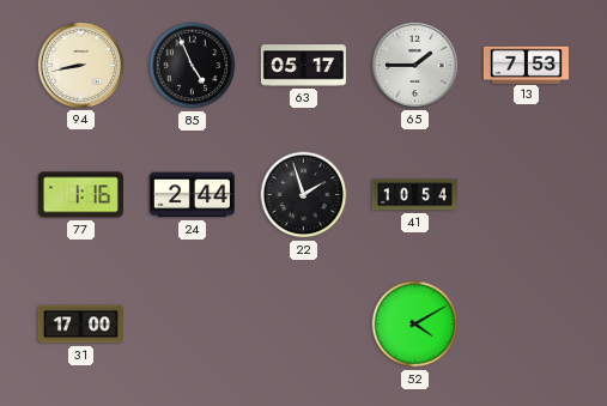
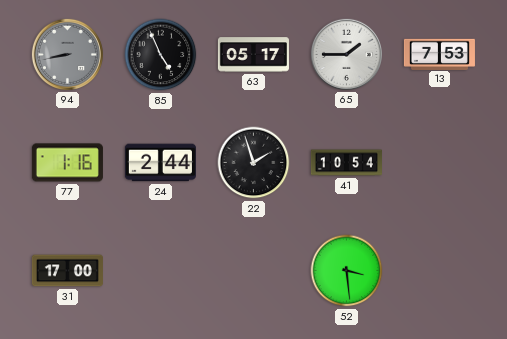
94 dial: cream -> grey
52: 4:10 -> 3:29
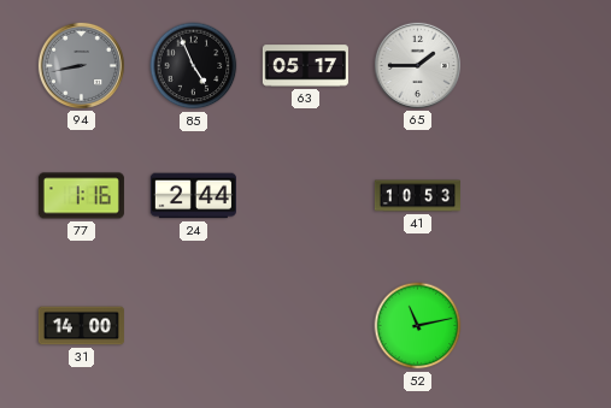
13: 7:53 -> none
22: 1:57 -> none
41: 10:54 -> 10:53
31: 17:00 -> 14:00
52: 3:29 -> 11:13
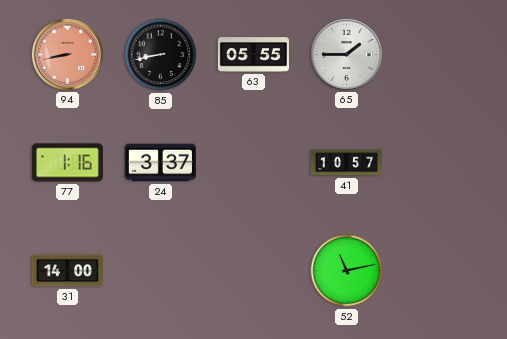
94 dial: grey -> salmon
85: 4:56 -> 8:43
63: 05:17 -> 05:55
24: 2:44 -> 3:37
41: 10:53 -> 10:57
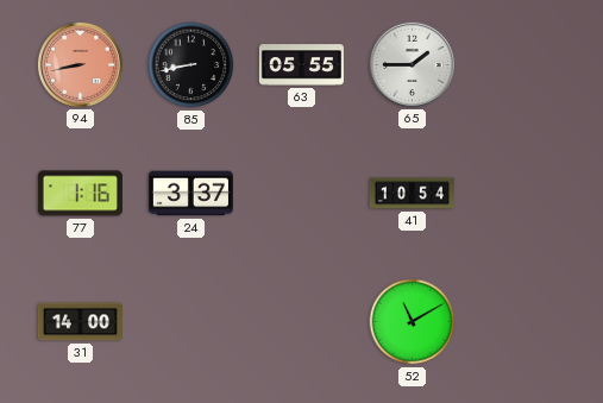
41: 10:57 -> 10:54
52: 11:13 -> 11:10
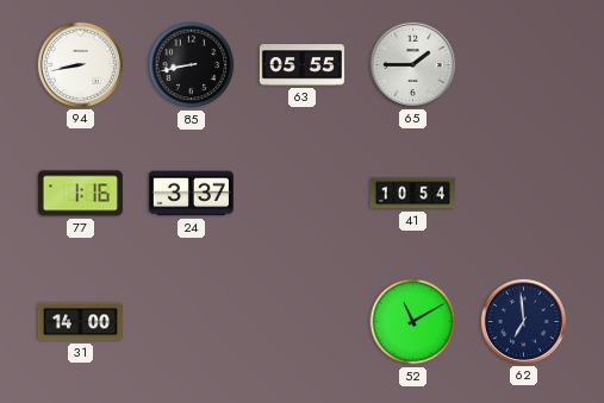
94 dial: salmon -> white
62: none -> 6:59
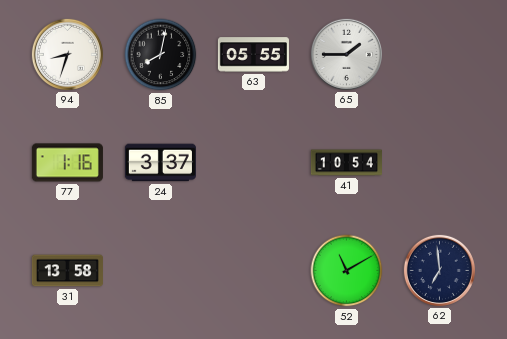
94: 8:43 -> 8:33
85: 8:43 -> 8:02
31: 14:00 -> 13:58
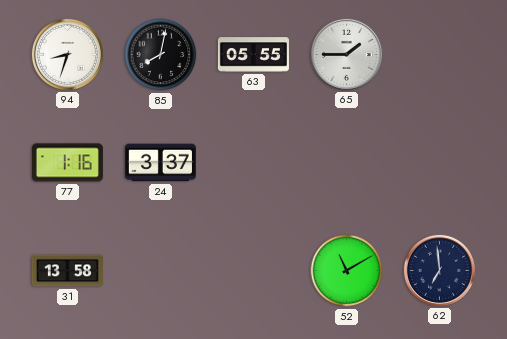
41: 10:54 -> none
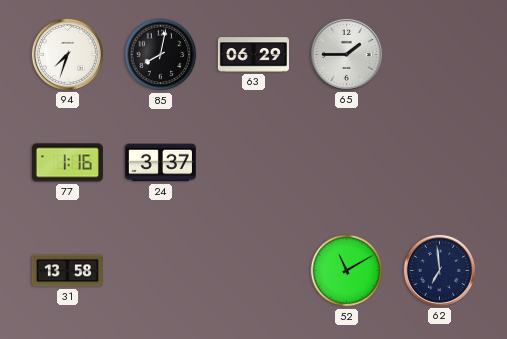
94: 8:33 -> 7:33
63: 05:55 -> 06:29
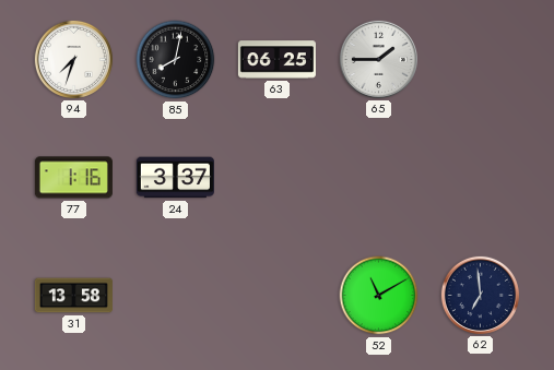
63: 06:29 -> 06:25
